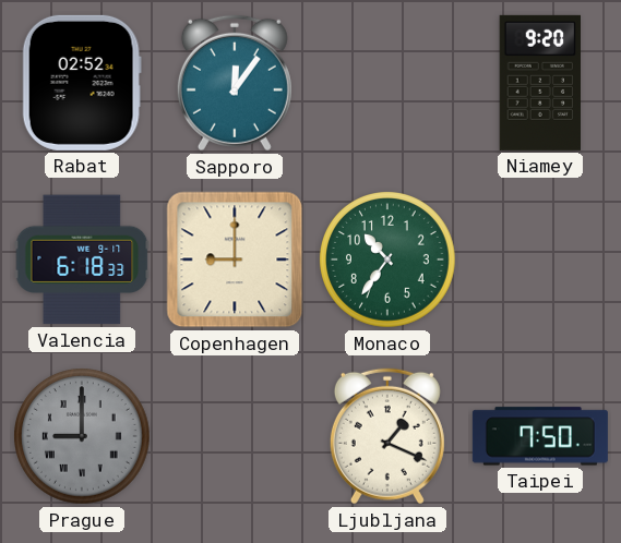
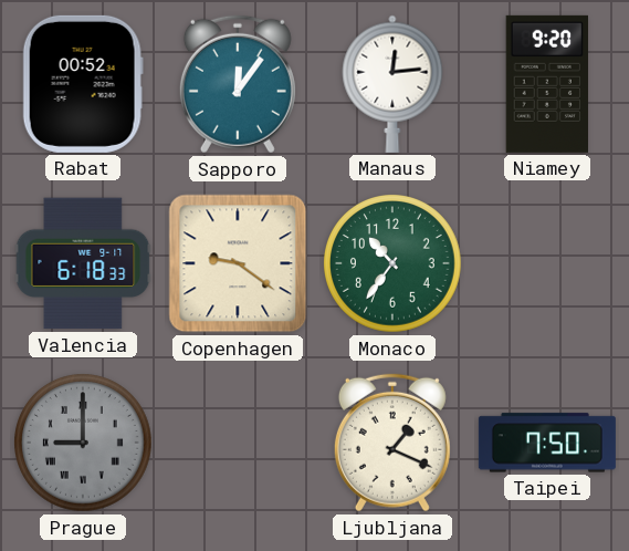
Rabat: 02:52 -> 00:52
Manaus: none -> 12:14
Copenhagen: 9:00 -> 9:21
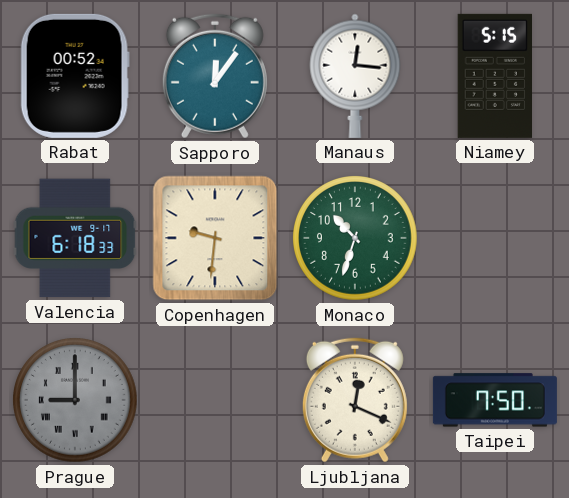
Manaus: 12:14 -> 12:16
Niamey: 9:20 -> 5:15
Copenhagen: 9:21 -> 9:31
Monaco: 10:36 -> 10:33
Ljubljana: 1:19 -> 12:19
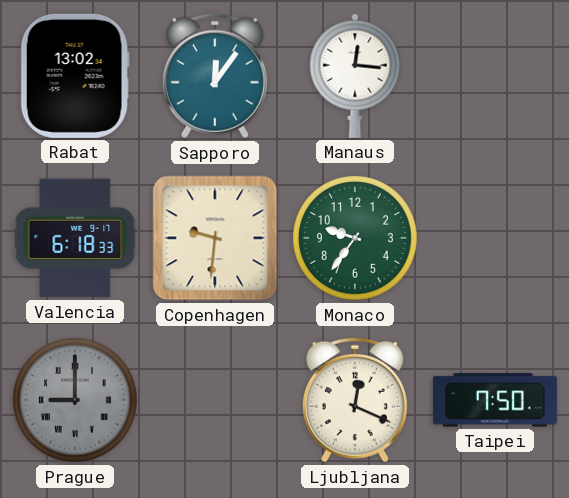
Rabat: 00:52 -> 13:02
Niamey: 5:15 -> none
Monaco: 10:33 -> 9:36
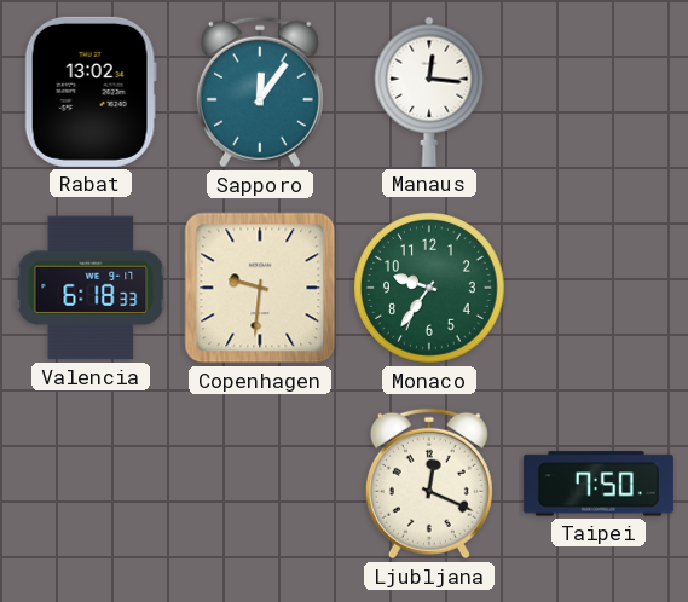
Prague: 9:00 -> none
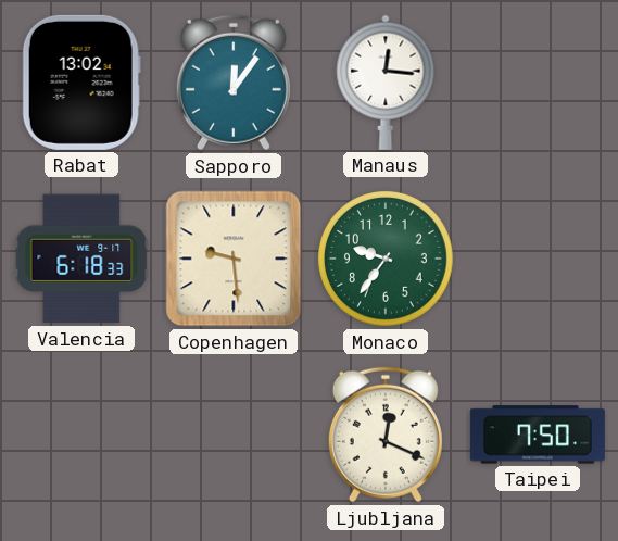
Copenhagen: 9:31 -> 9:29
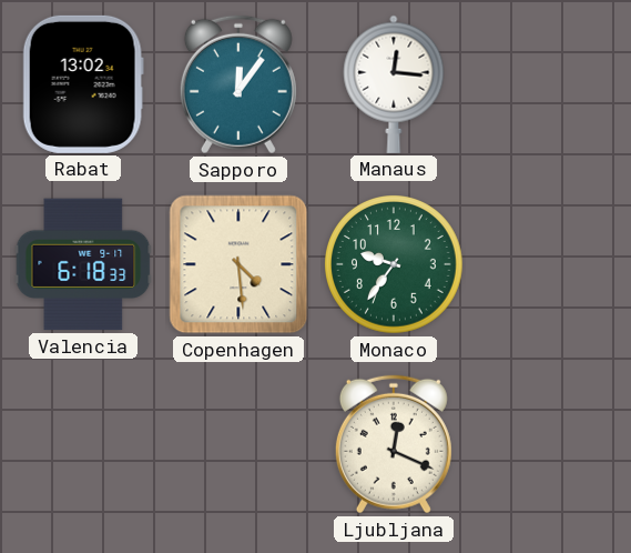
Copenhagen: 9:29 -> 4:29
Taipei: 7:50 -> none
